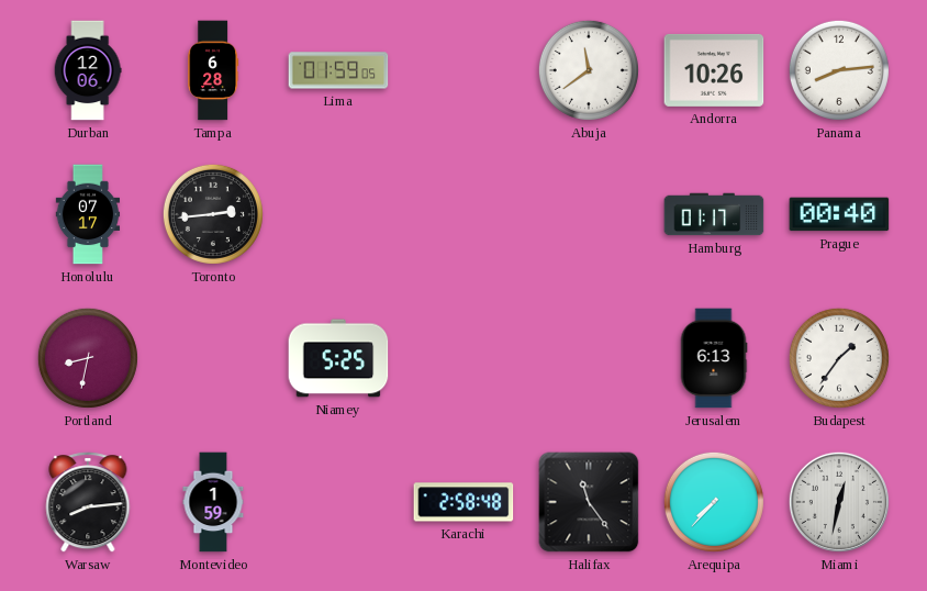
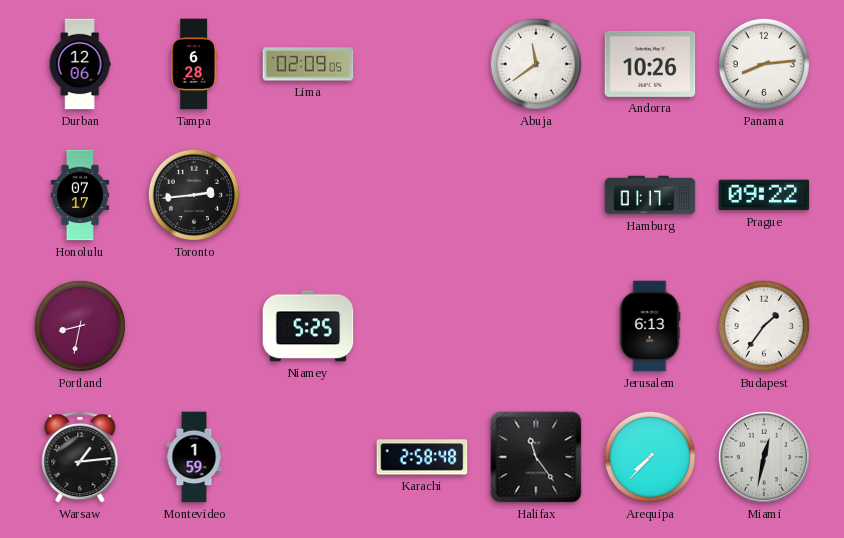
Lima: 01:59 -> 02:09
Prague: 00:40 -> 09:22
Warsaw: 8:14 -> 1:14
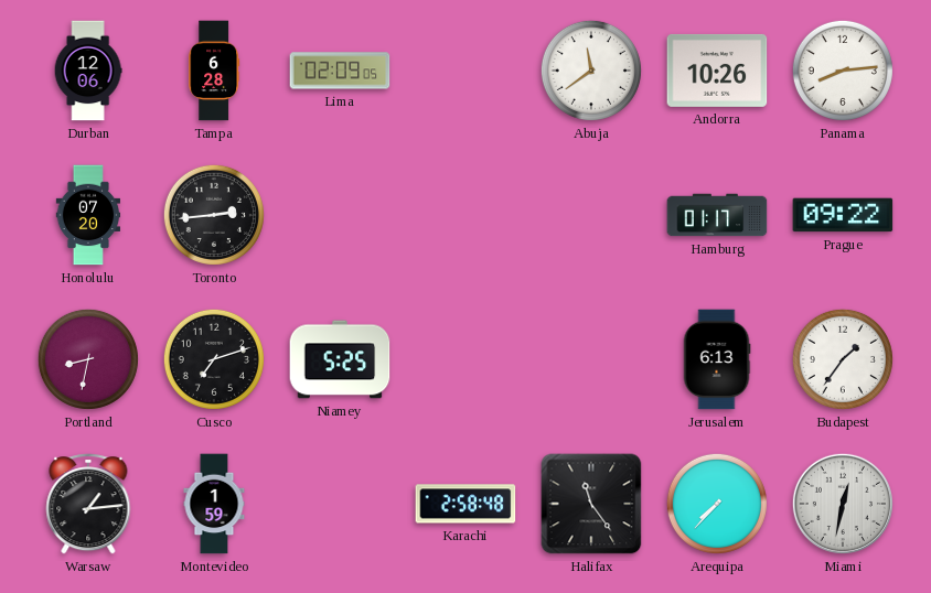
Honolulu: 07:17 -> 07:20
Cusco: none -> 7:12
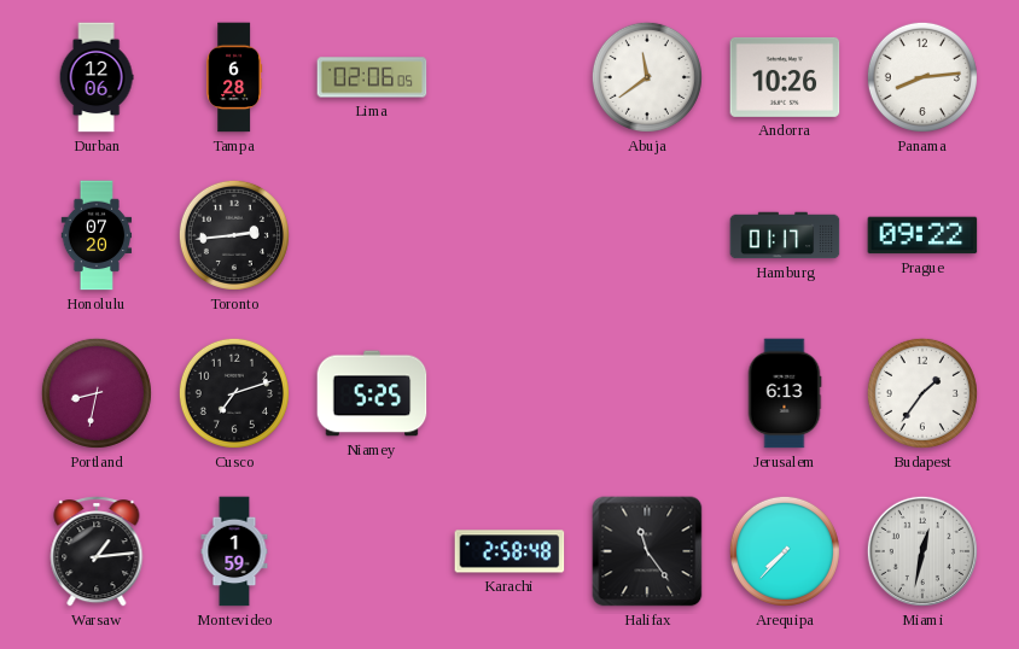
Lima: 02:09 -> 02:06
